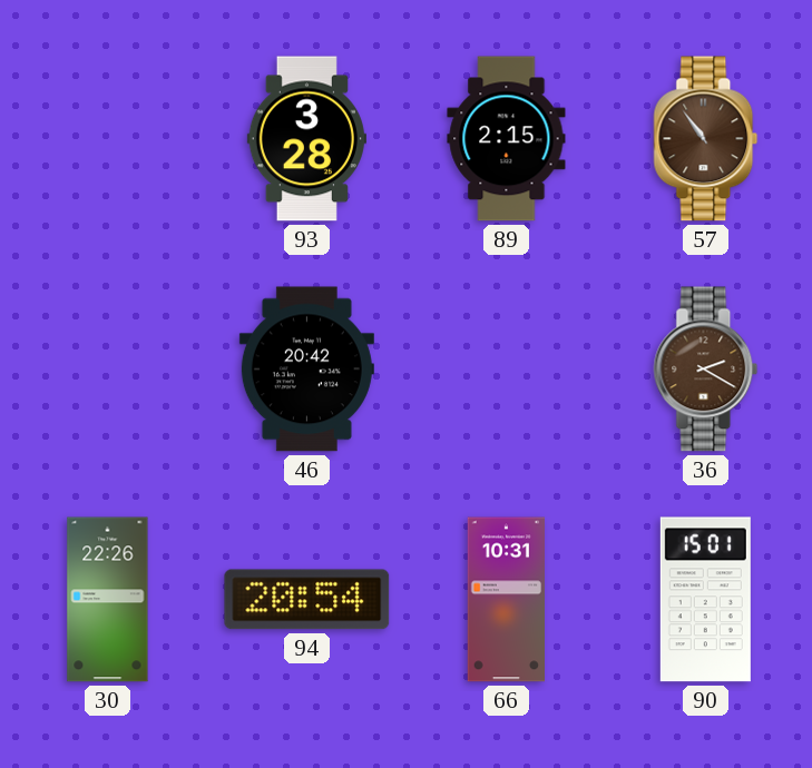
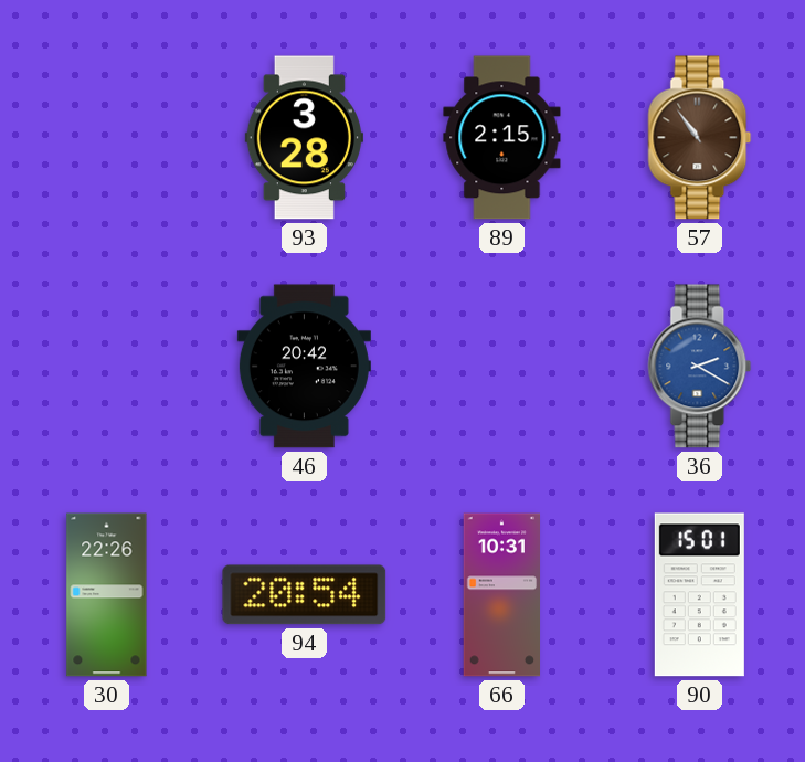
36 dial: brown -> blue
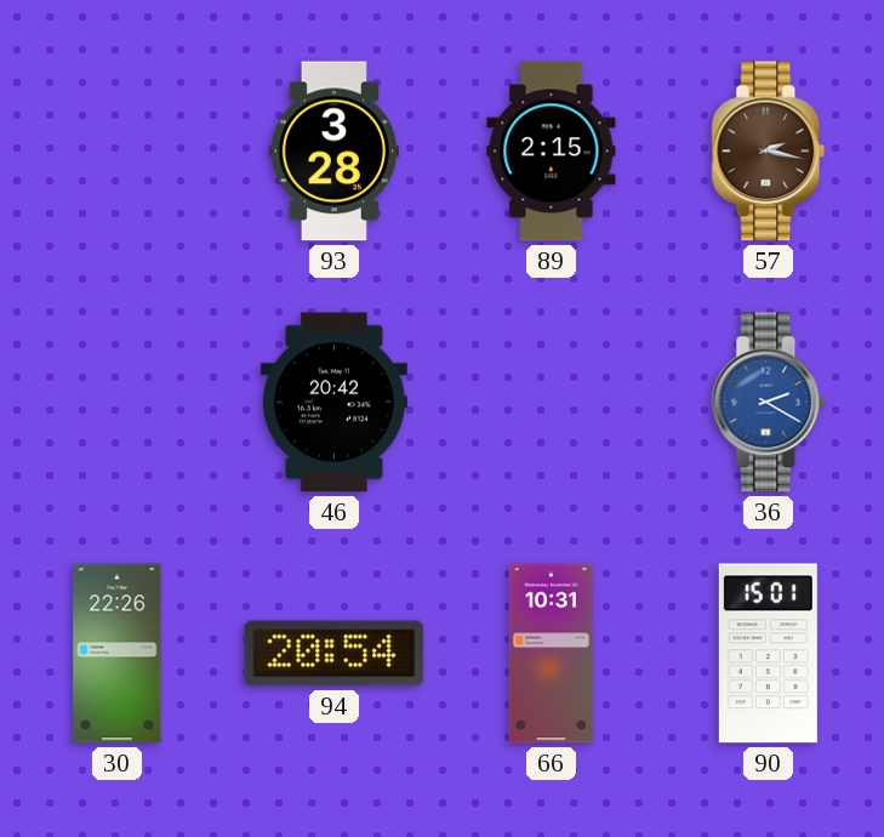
57: 10:54 -> 2:17
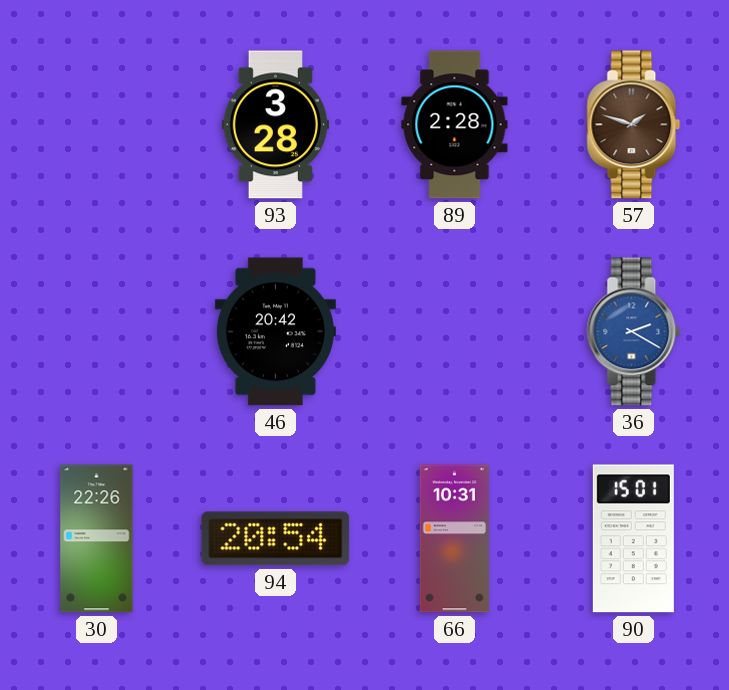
89: 2:15 -> 2:28
57: 2:17 -> 1:48
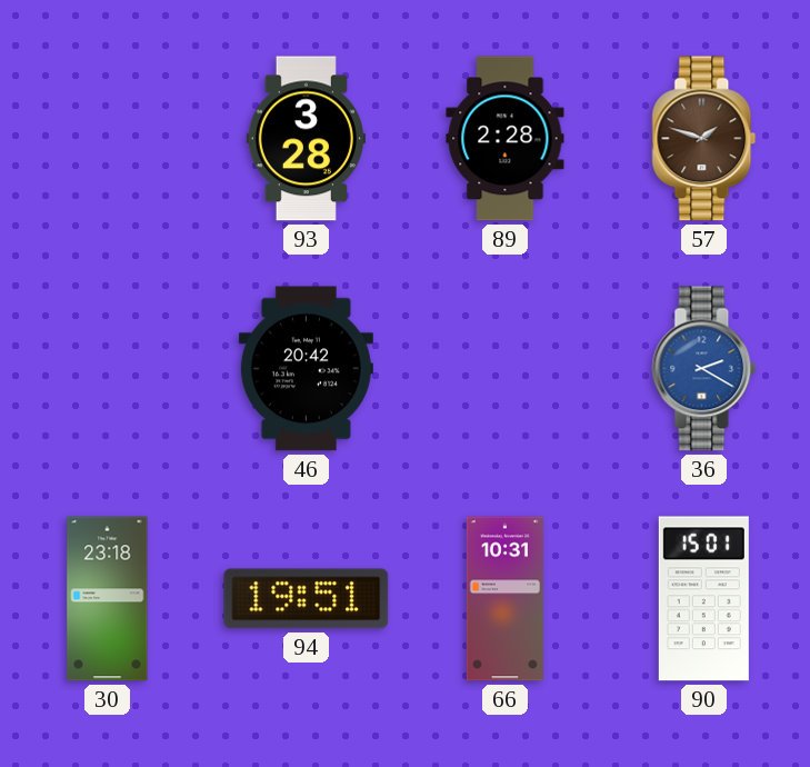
30: 22:26 -> 23:18
94: 20:54 -> 19:51
